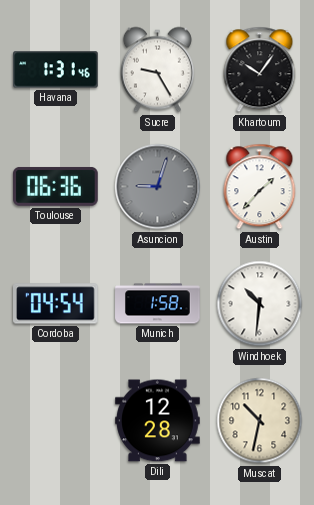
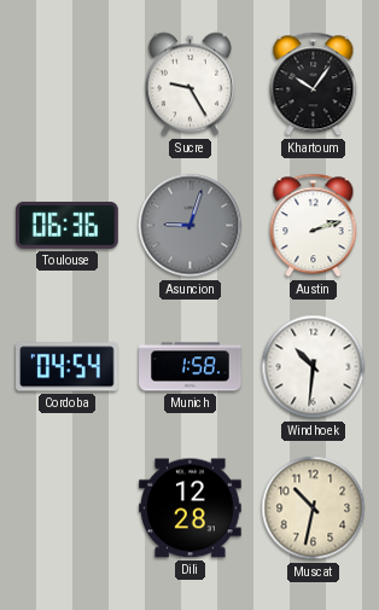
Havana: 1:31 -> none
Austin: 1:37 -> 2:12
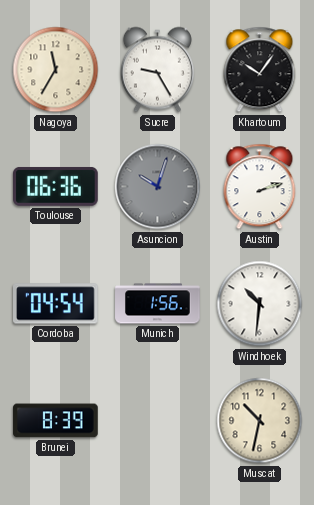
Nagoya: none -> 11:35
Asuncion: 9:03 -> 10:03
Munich: 1:58 -> 1:56
Brunei: none -> 8:39
Dili: 12:28 -> none
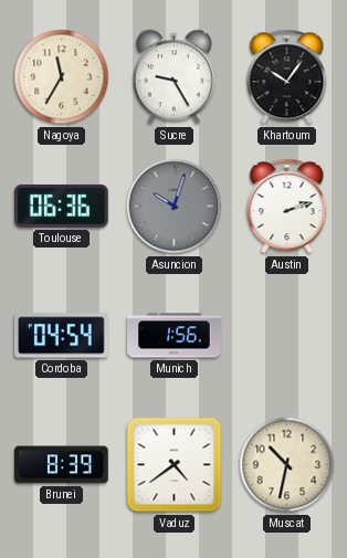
Windhoek: 10:31 -> none
Vaduz: none -> 4:39
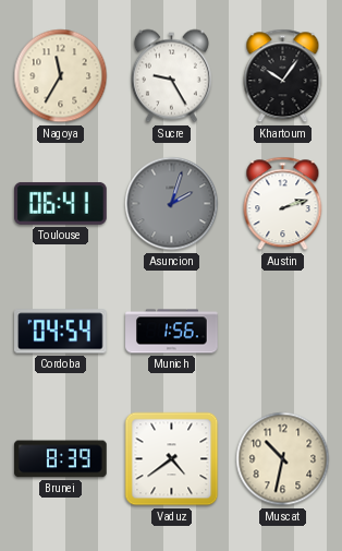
Toulouse: 06:36 -> 06:41
Asuncion: 10:03 -> 2:03
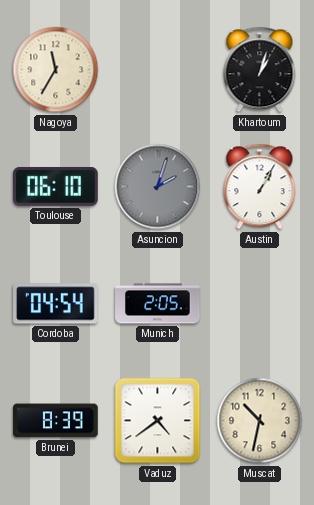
Sucre: 9:25 -> none
Khartoum: 10:06 -> 1:03
Toulouse: 06:41 -> 06:10
Austin: 2:12 -> 1:05
Munich: 1:56 -> 2:05
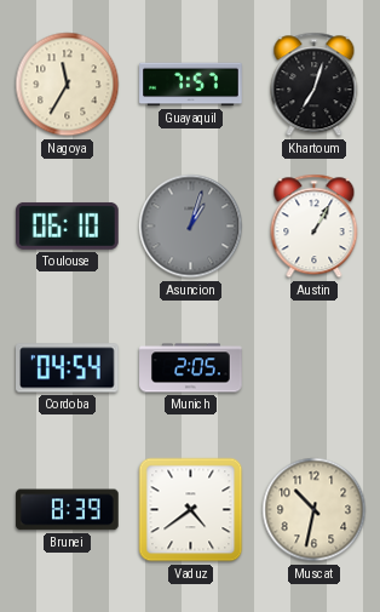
Guayaquil: none -> 7:57
Khartoum: 1:03 -> 7:03
Asuncion: 2:03 -> 1:03
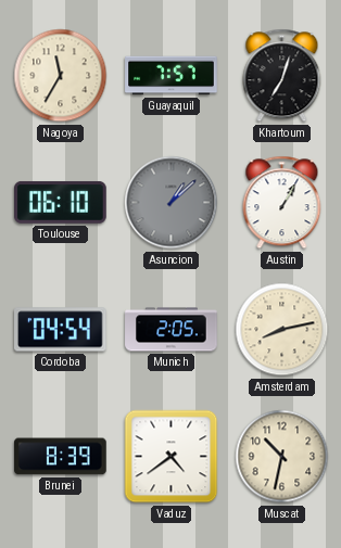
Asuncion: 1:03 -> 1:08
Amsterdam: none -> 8:13
